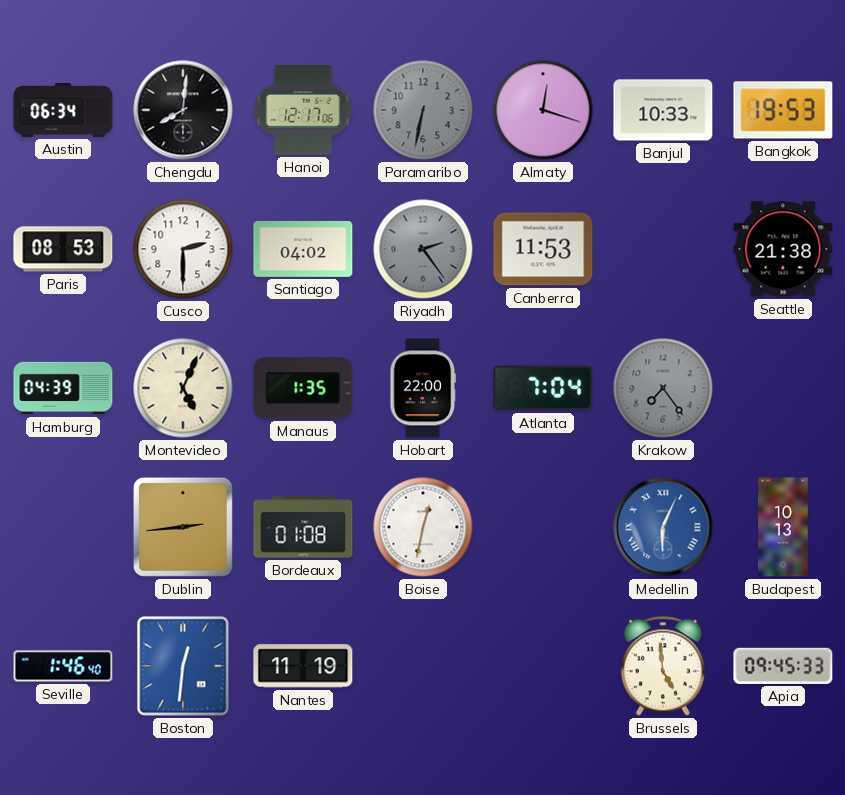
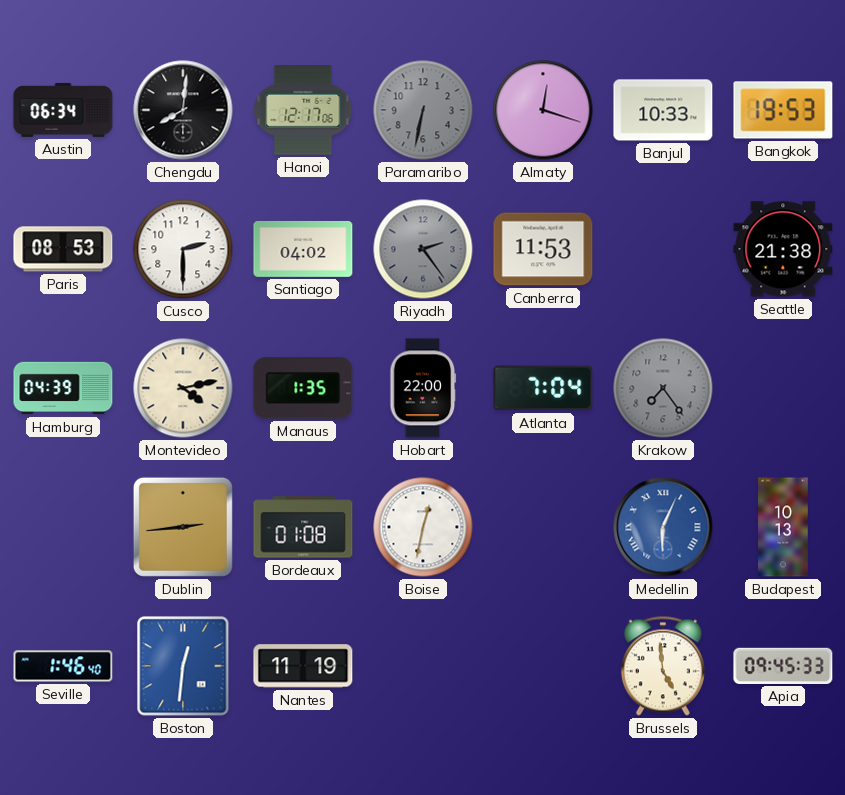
Montevideo: 5:04 -> 4:13
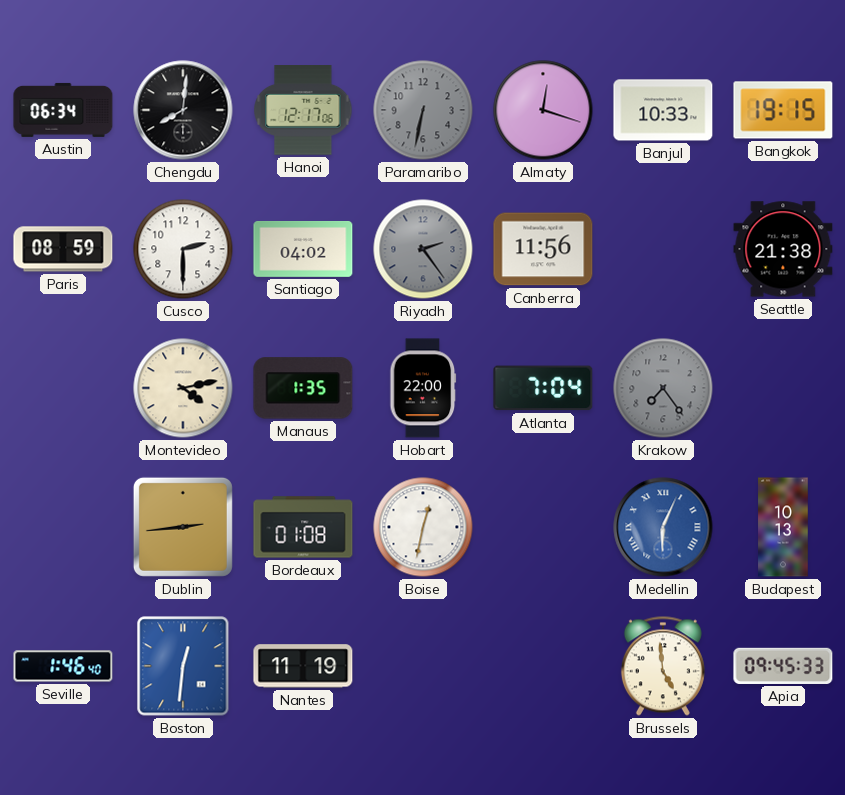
Bangkok: 19:53 -> 19:15
Paris: 08:53 -> 08:59
Canberra: 11:53 -> 11:56
Hamburg: 04:39 -> none
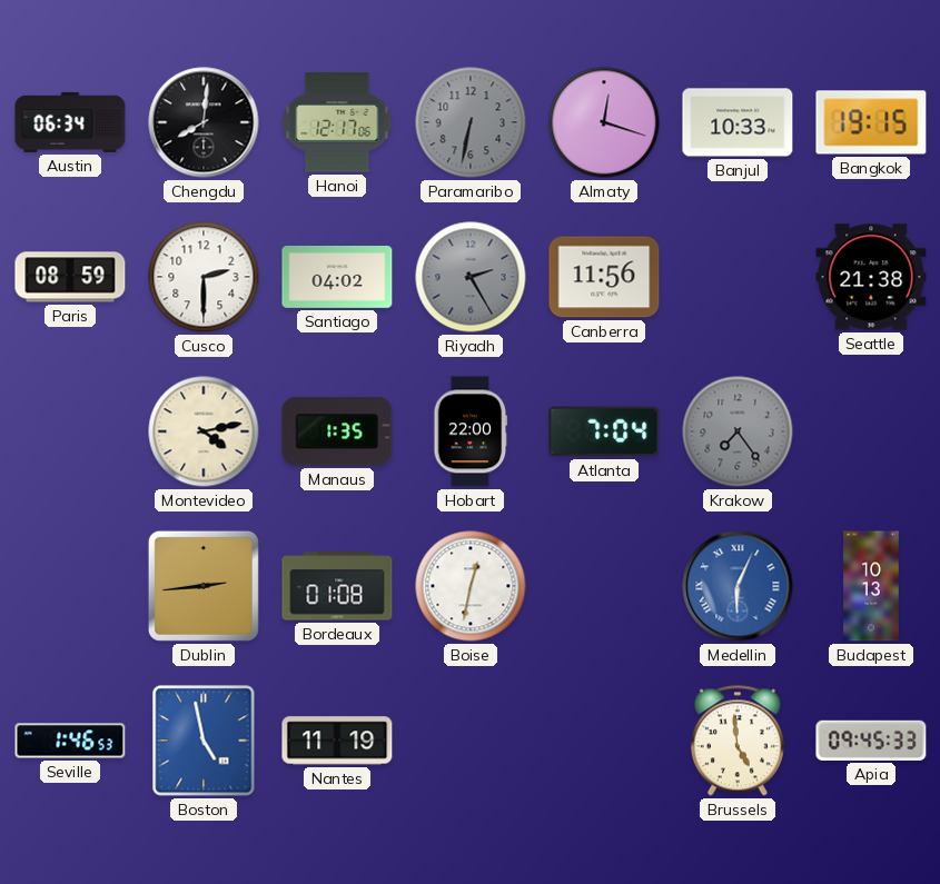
Riyadh: 2:24 -> 2:25
Seville: 1:46:40 -> 1:46:53
Boston: 12:31 -> 4:58
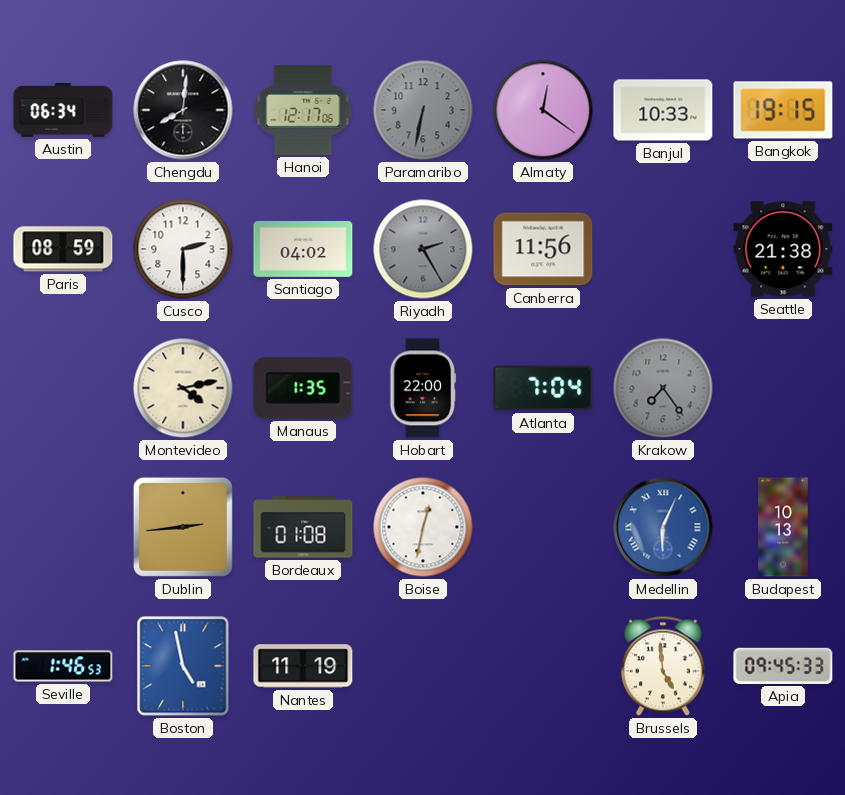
Almaty: 12:18 -> 12:21
